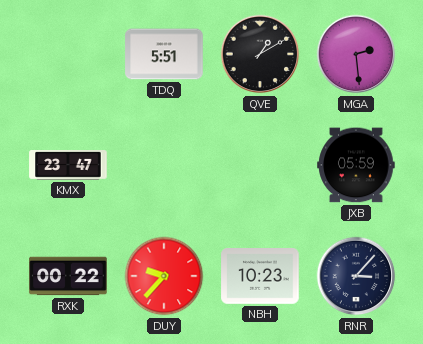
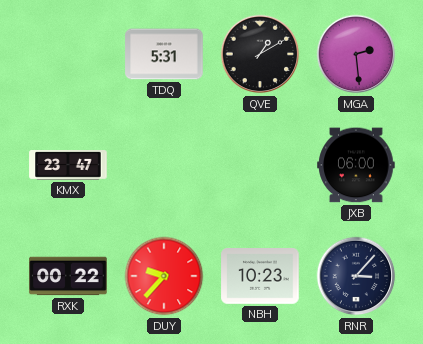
TDQ: 5:51 -> 5:31
JXB: 05:59 -> 06:00
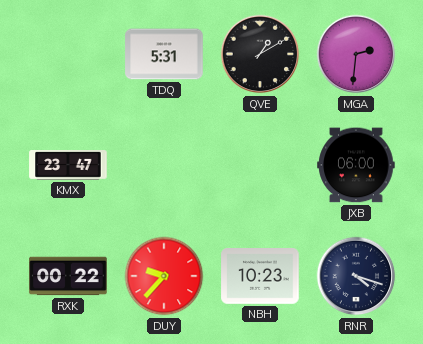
MGA: 2:29 -> 2:31
RNR: 3:07 -> 4:18
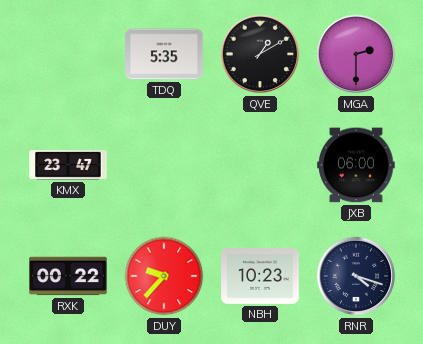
TDQ: 5:31 -> 5:35
MGA: 2:31 -> 2:30
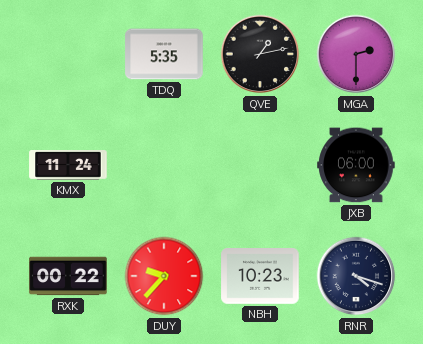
QVE: 1:10 -> 1:13
KMX: 23:47 -> 11:24
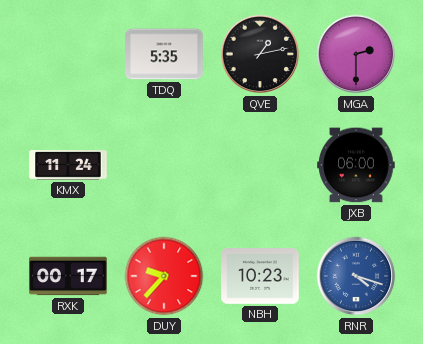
RXK: 00:22 -> 00:17
RNR dial: navy -> blue
